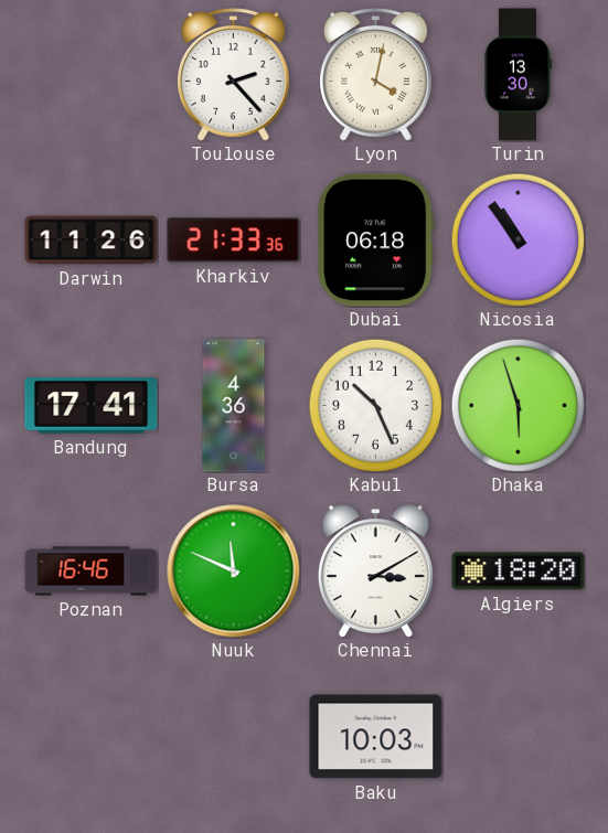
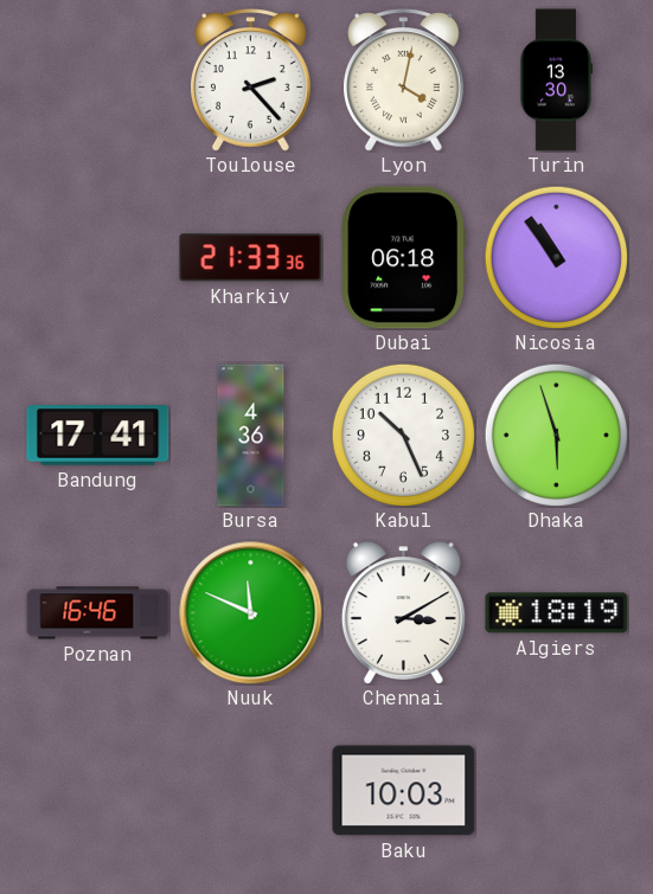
Darwin: 11:26 -> none
Algiers: 18:20 -> 18:19
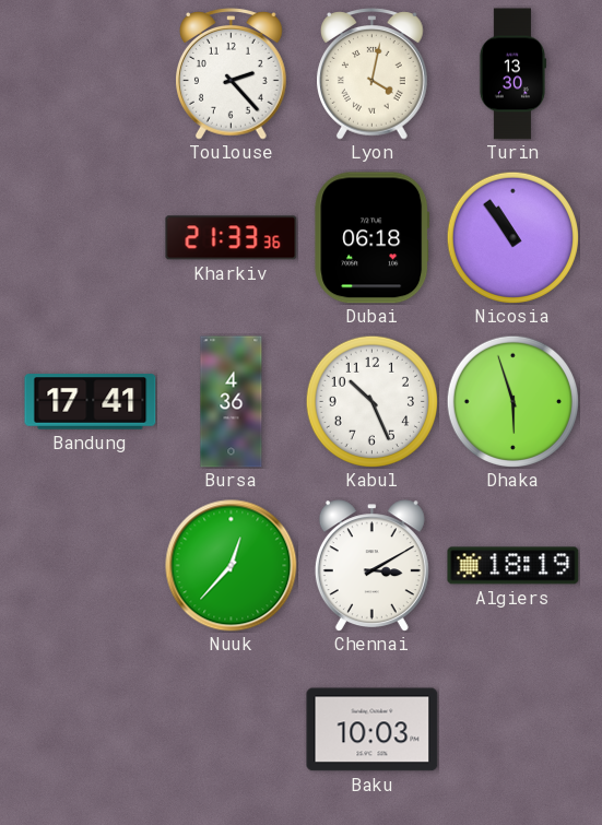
Poznan: 16:46 -> none
Nuuk: 11:49 -> 12:37
